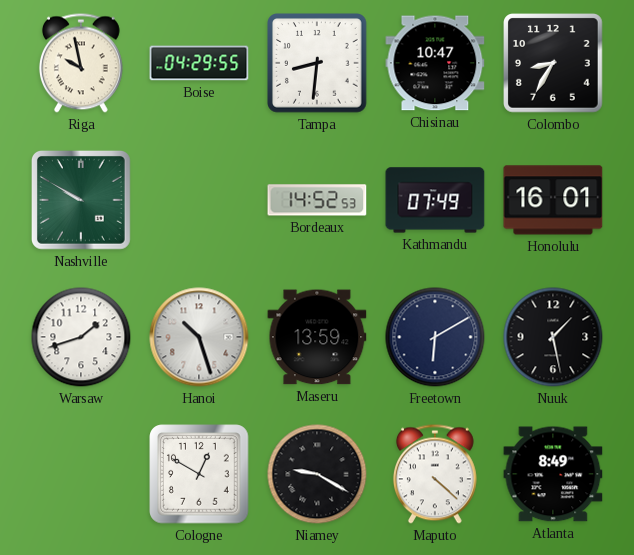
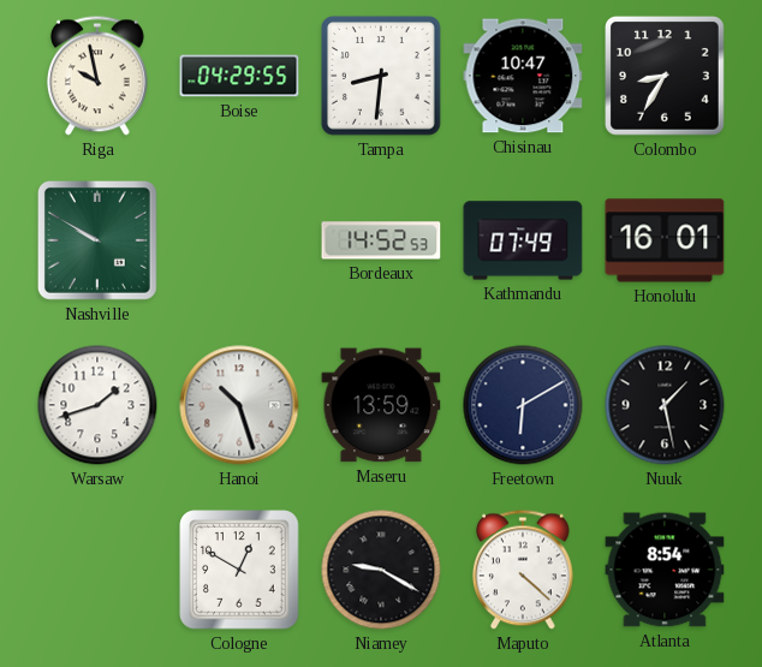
Atlanta: 8:49 -> 8:54
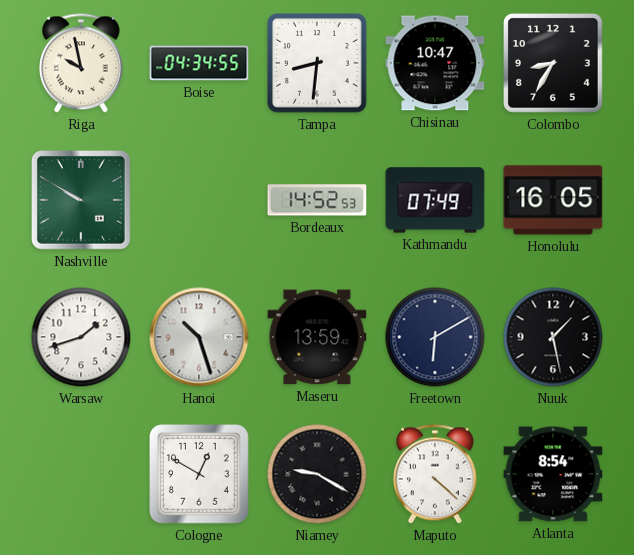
Boise: 04:29 -> 04:34
Honolulu: 16:01 -> 16:05
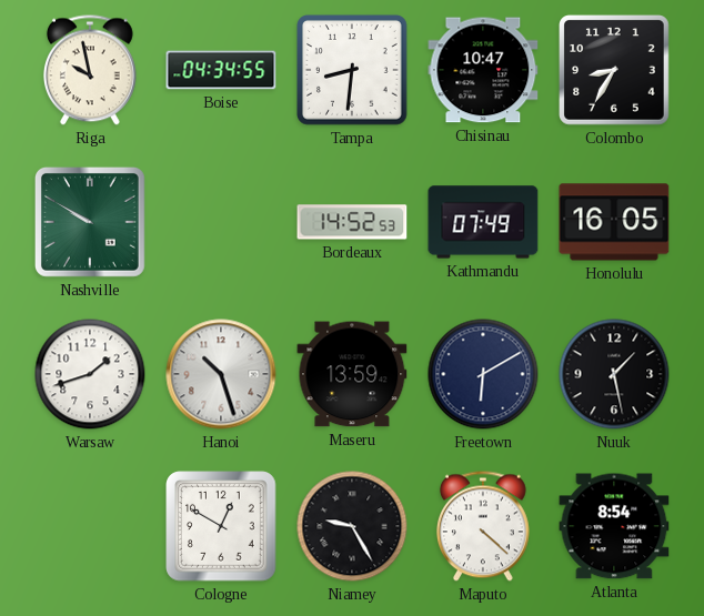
Niamey: 9:20 -> 9:25
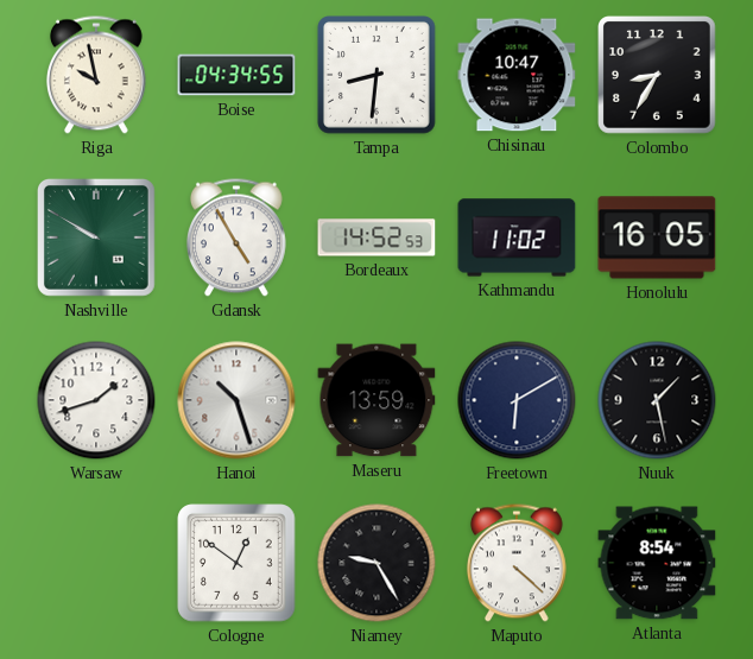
Gdansk: none -> 4:55
Kathmandu: 07:49 -> 11:02
Cologne: 12:50 -> 12:51
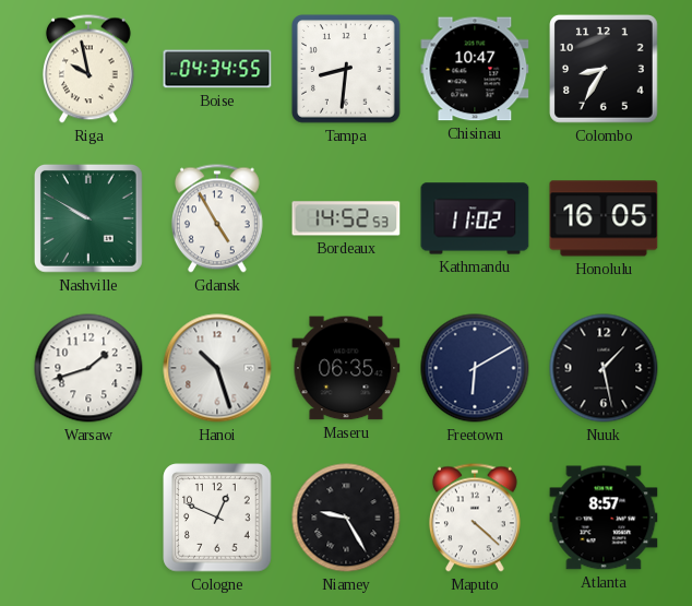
Maseru: 13:59 -> 06:35
Cologne: 12:51 -> 12:49
Atlanta: 8:54 -> 8:57
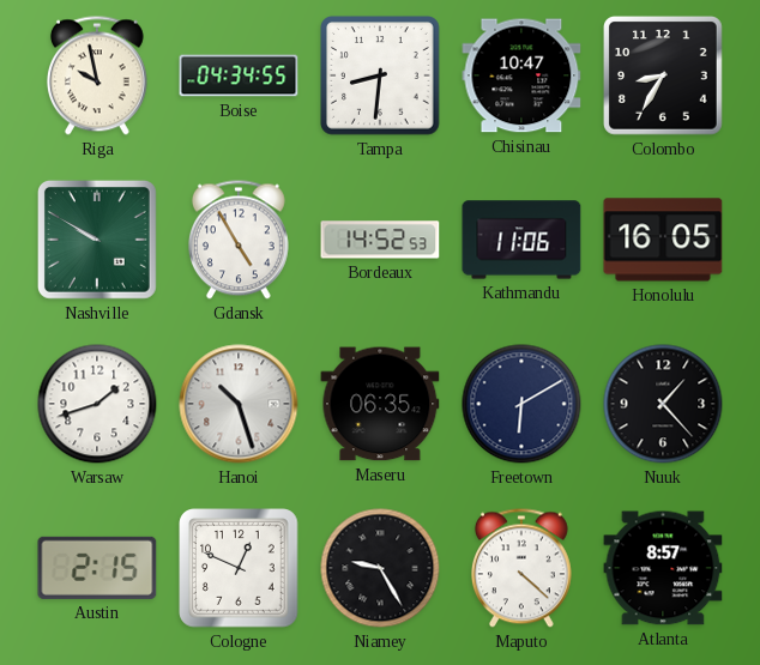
Kathmandu: 11:02 -> 11:06
Nuuk: 1:28 -> 1:23
Austin: none -> 2:15
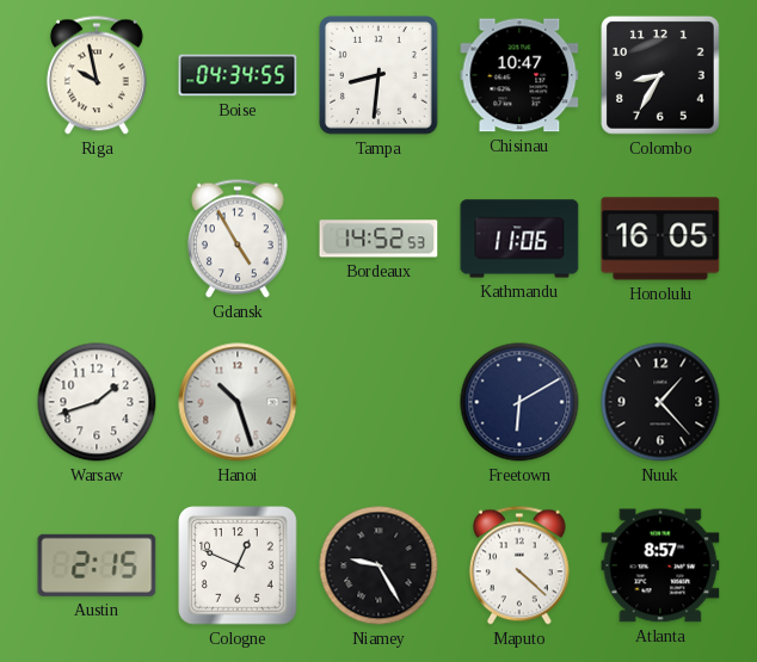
Nashville: 9:50 -> none
Maseru: 06:35 -> none
